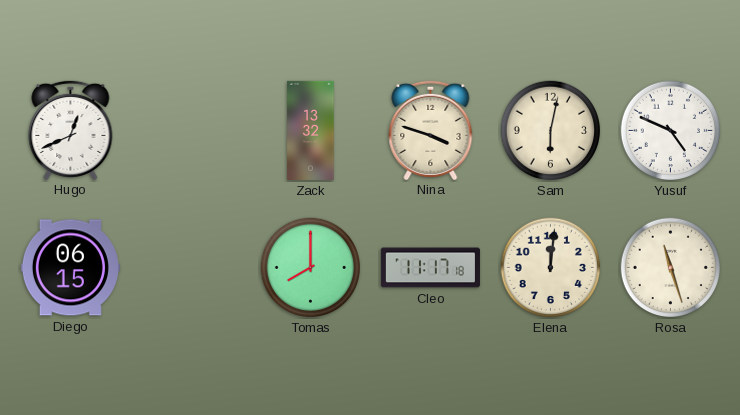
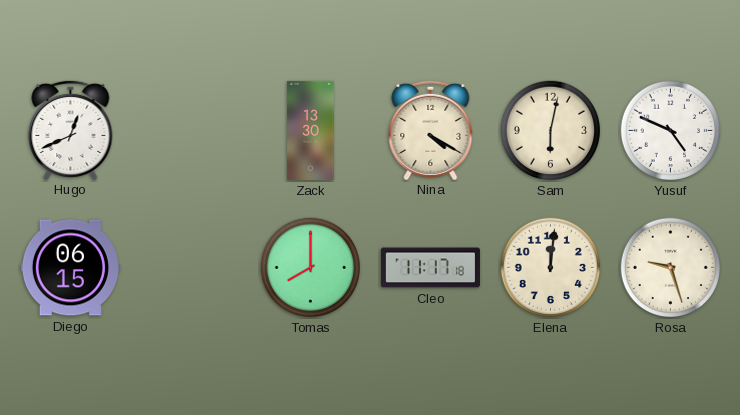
Zack: 13:32 -> 13:30
Nina: 3:48 -> 4:20
Rosa: 11:27 -> 9:27
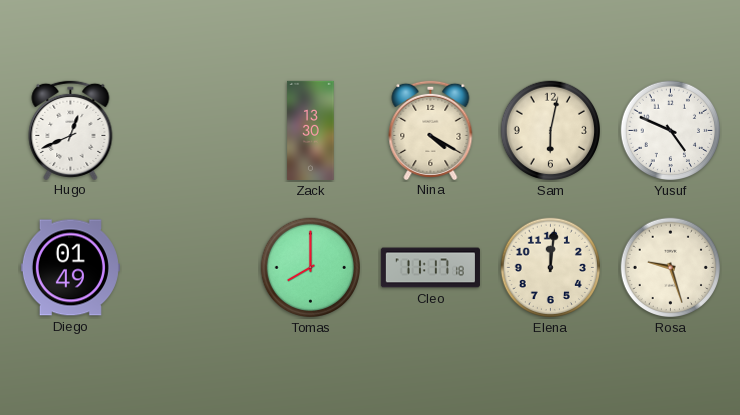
Diego: 06:15 -> 01:49
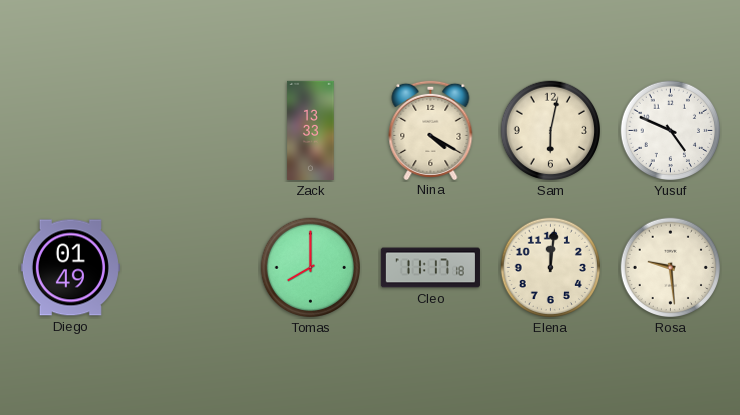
Hugo: 12:41 -> none
Zack: 13:30 -> 13:33
Rosa: 9:27 -> 9:29
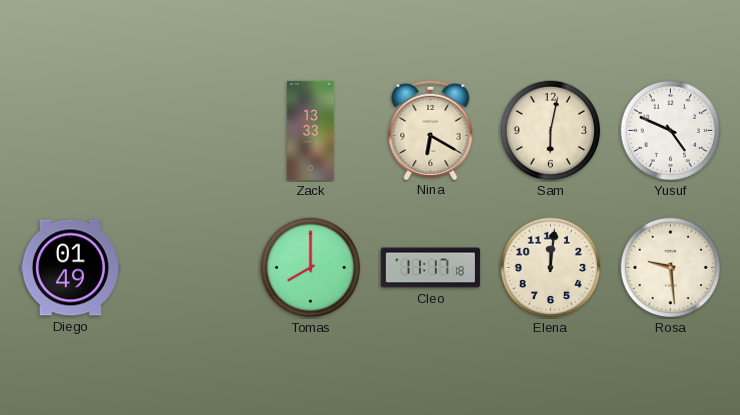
Nina: 4:20 -> 6:20
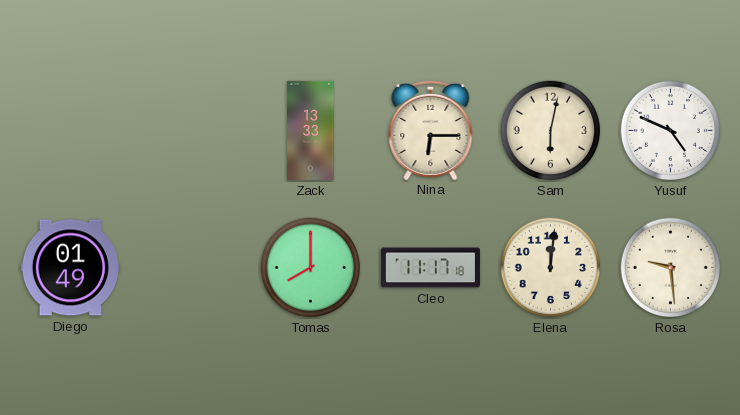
Nina: 6:20 -> 6:15
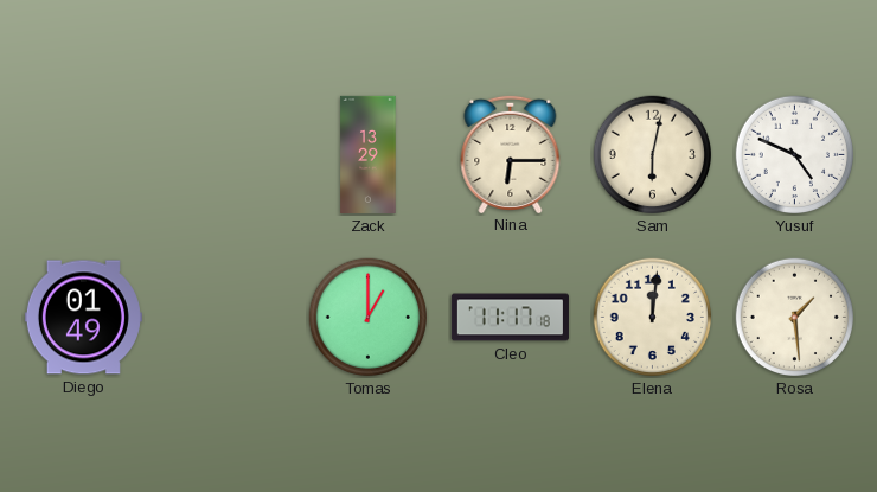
Zack: 13:33 -> 13:29
Tomas: 8:00 -> 1:00
Rosa: 9:29 -> 1:29
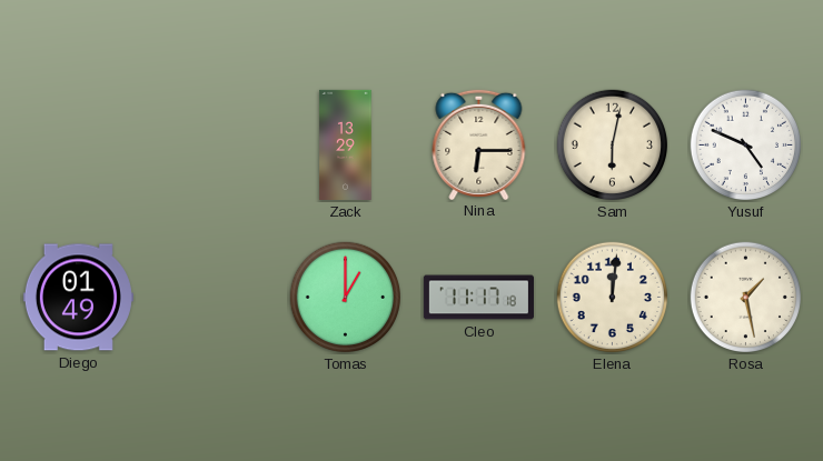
Rosa: 1:29 -> 1:28
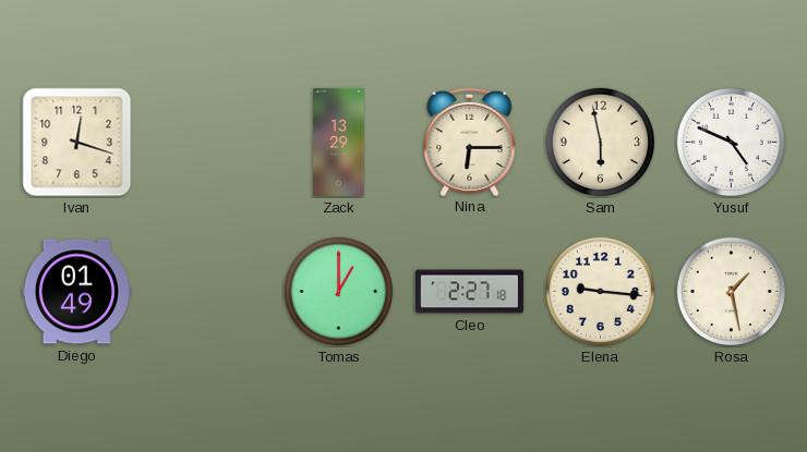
Ivan: none -> 12:18
Sam: 6:02 -> 5:58
Cleo: 11:17 -> 2:27
Elena: 12:01 -> 9:16
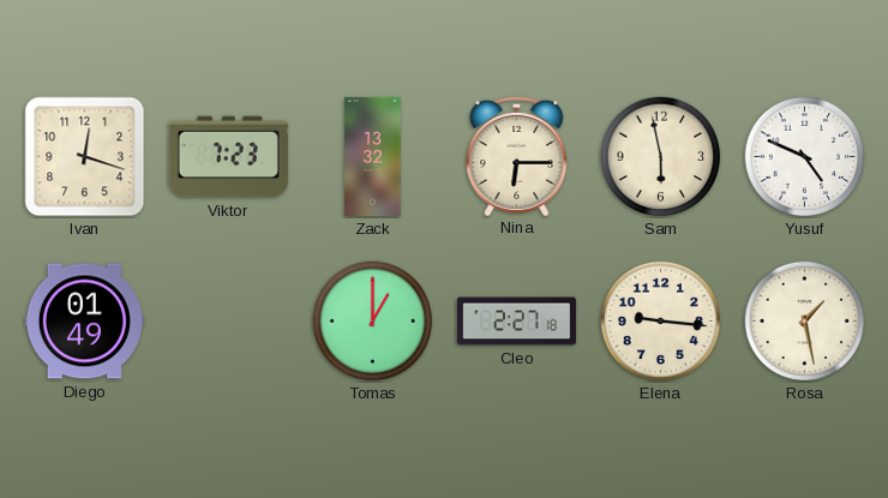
Viktor: none -> 7:23
Zack: 13:29 -> 13:32
